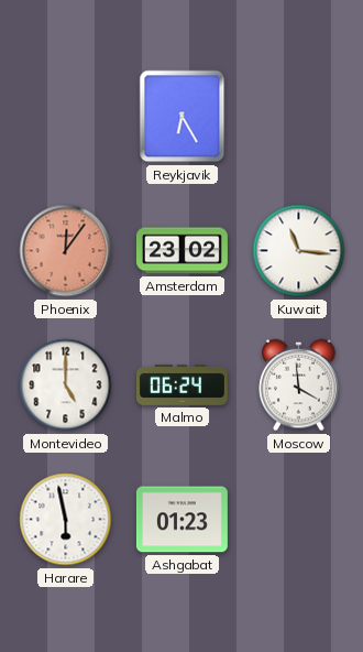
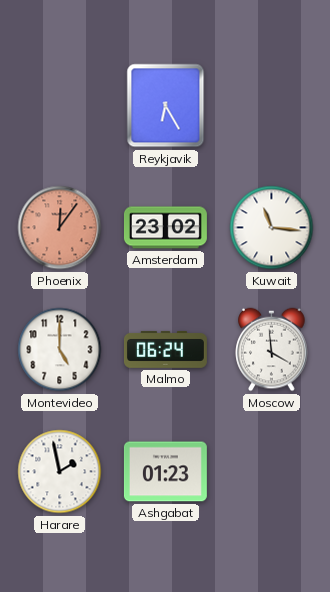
Harare: 5:58 -> 1:58
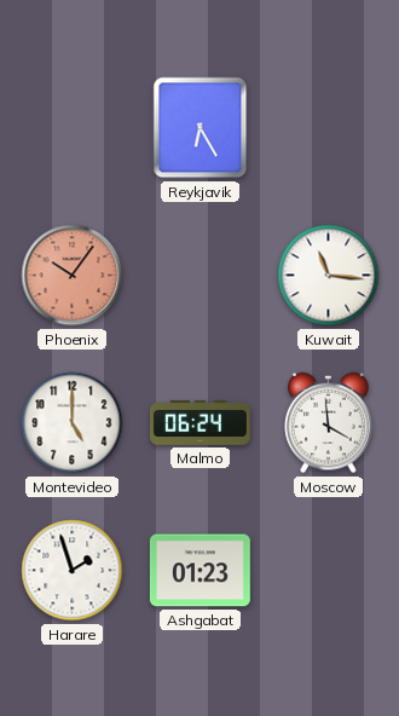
Phoenix: 12:06 -> 10:06
Amsterdam: 23:02 -> none
Harare: 1:58 -> 1:57
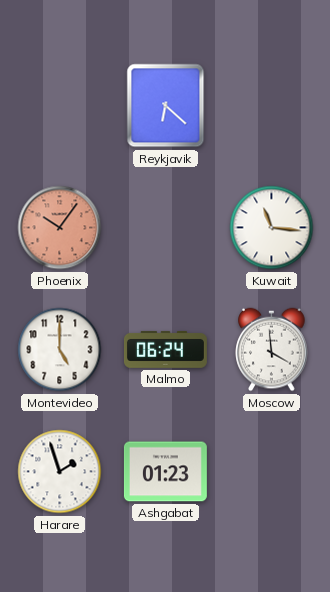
Reykjavik: 6:25 -> 6:22
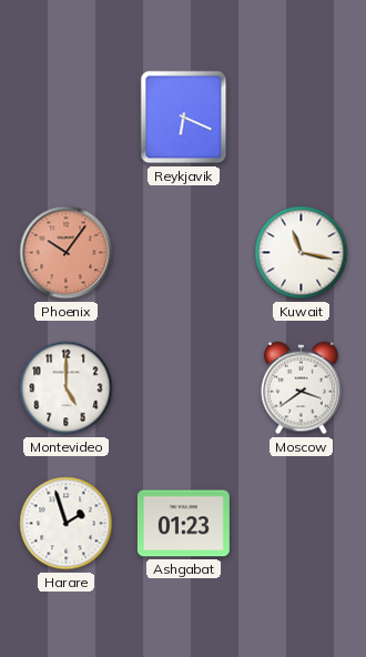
Reykjavik: 6:22 -> 6:19
Kuwait: 11:16 -> 11:17
Malmo: 06:24 -> none
Moscow: 3:59 -> 3:39
